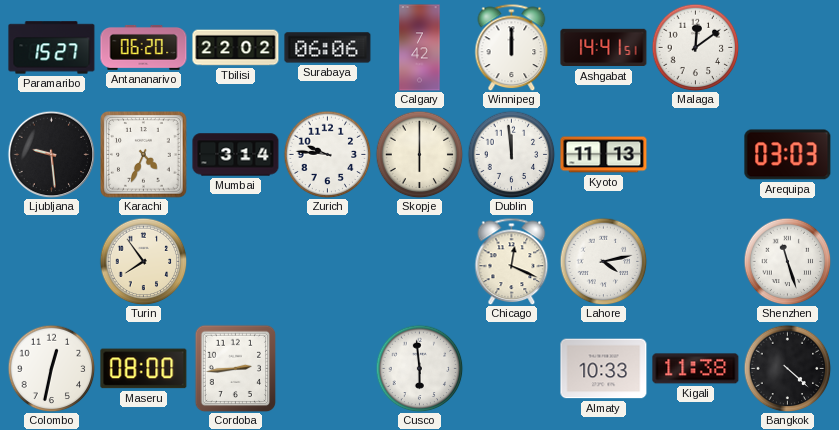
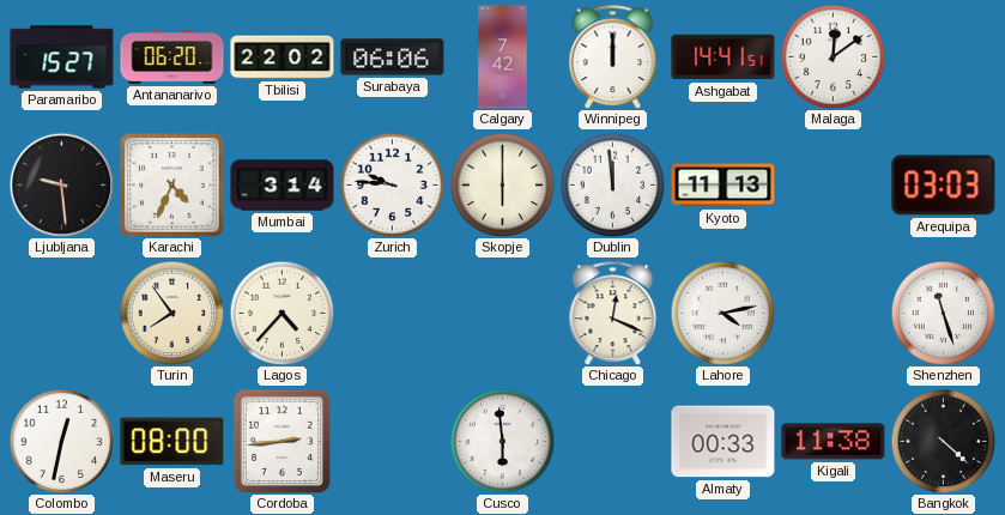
Lagos: none -> 4:37
Almaty: 10:33 -> 00:33
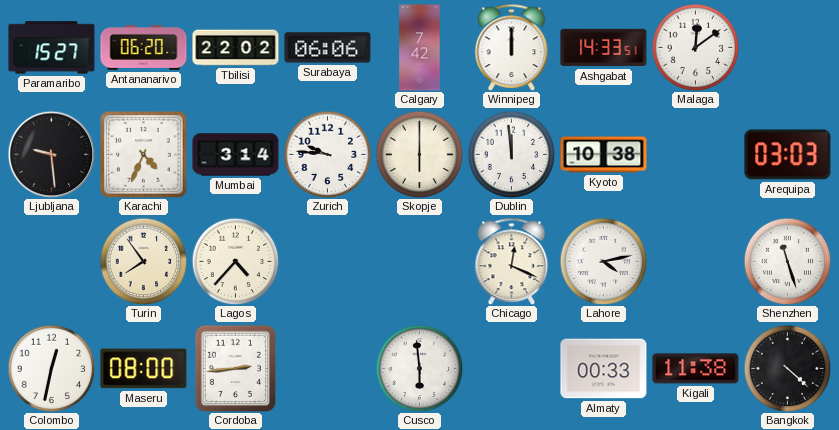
Ashgabat: 14:41 -> 14:33
Kyoto: 11:13 -> 10:38
